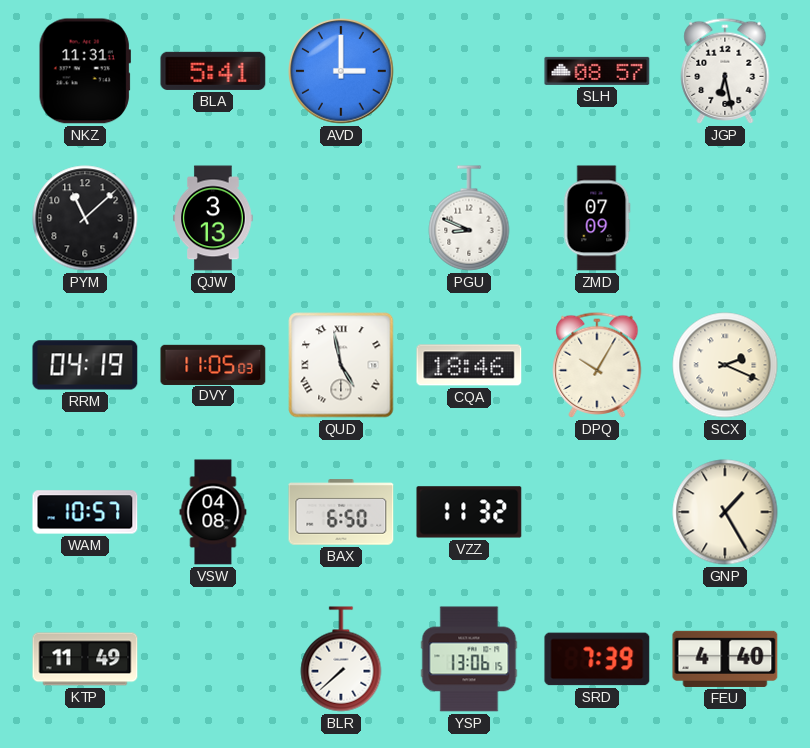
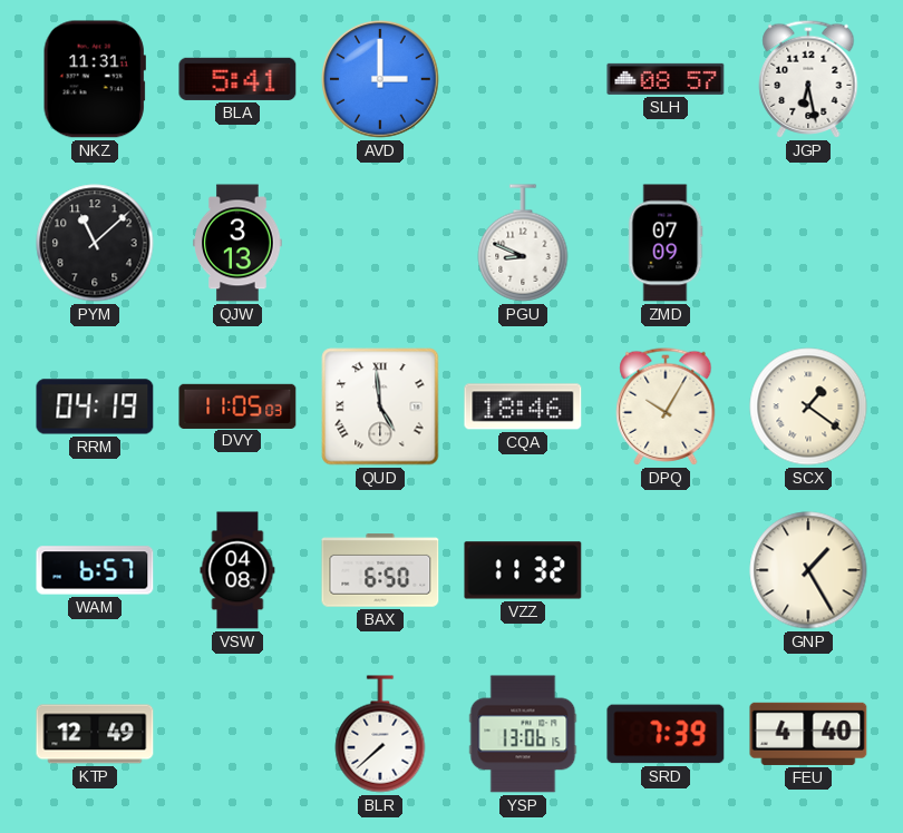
QUD: 4:58 -> 4:59
SCX: 2:19 -> 1:21
WAM: 10:57 -> 6:57
KTP: 11:49 -> 12:49
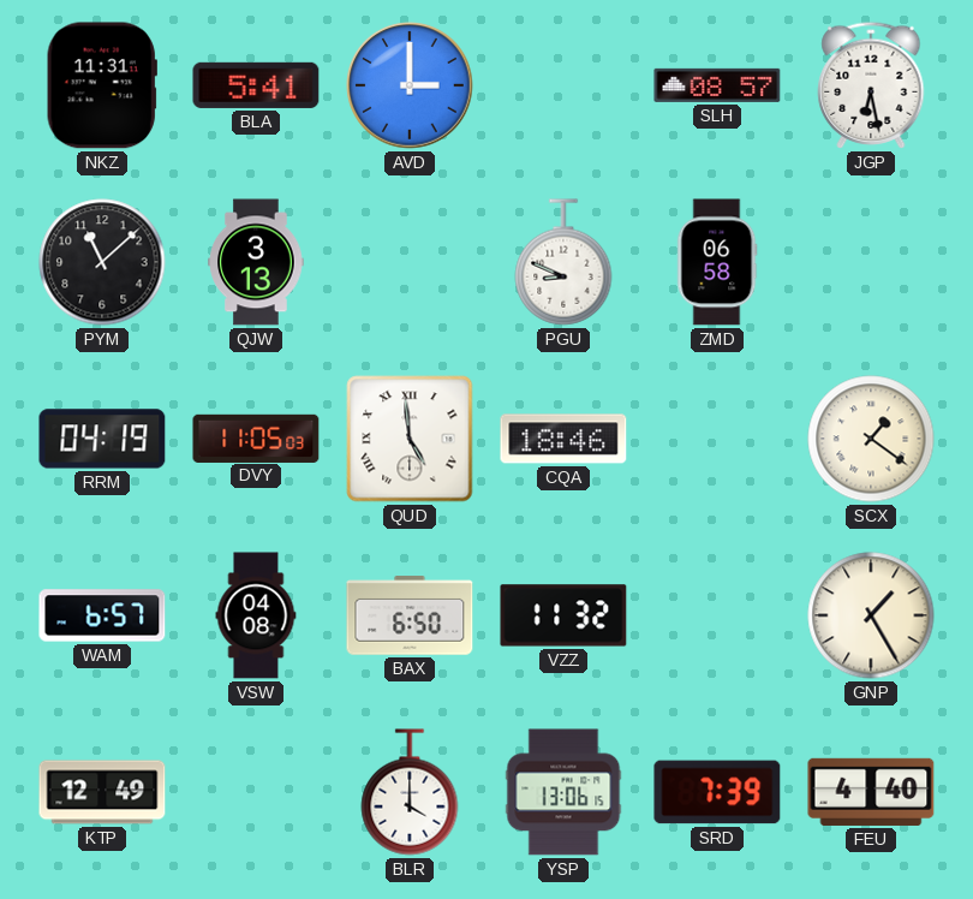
ZMD: 07:09 -> 06:58
DPQ: 10:05 -> none
BLR: 7:38 -> 4:00
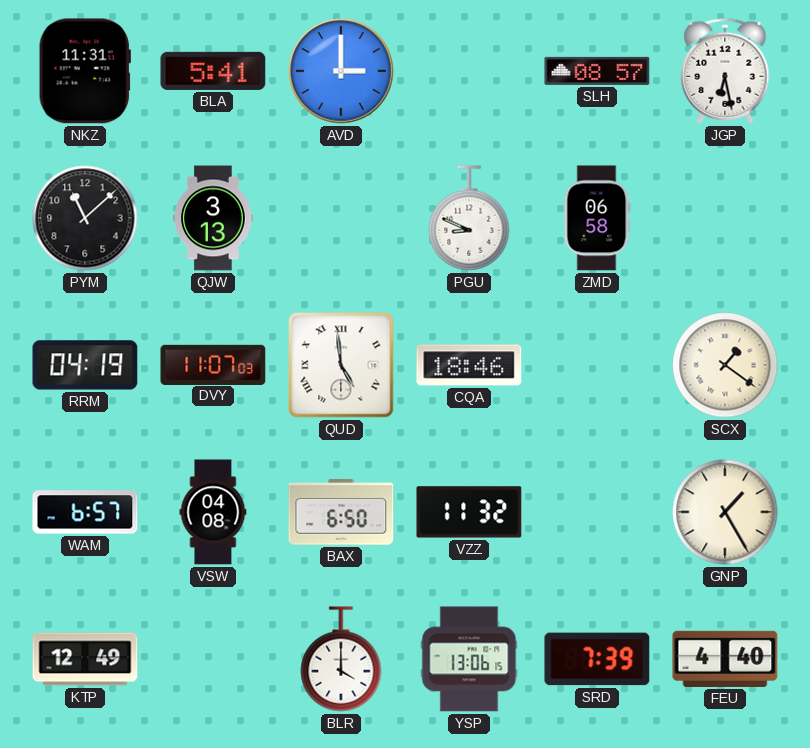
DVY: 11:05 -> 11:07
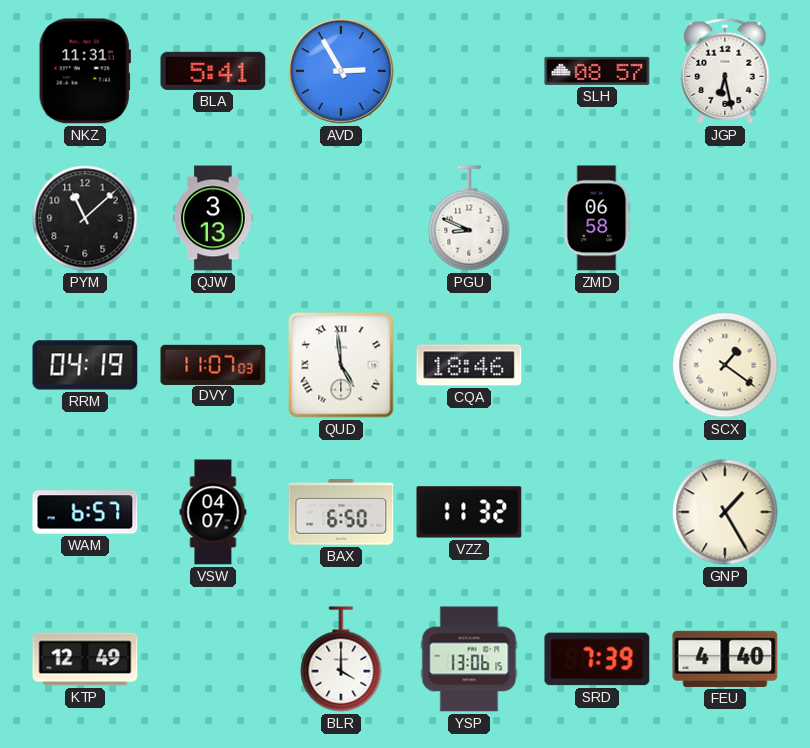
AVD: 3:00 -> 2:55
VSW: 04:08 -> 04:07
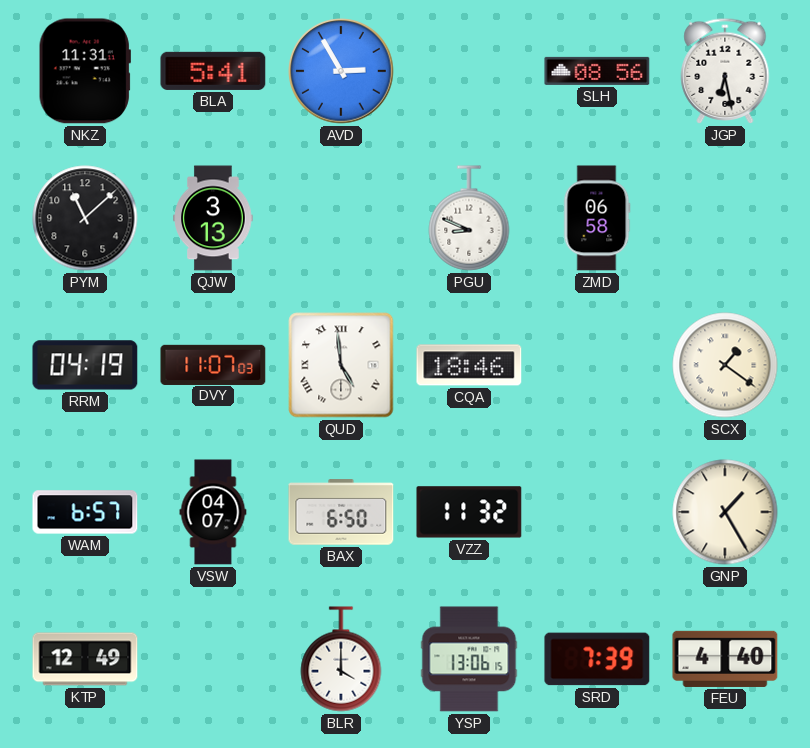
SLH: 08:57 -> 08:56
